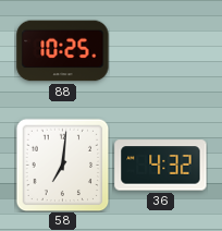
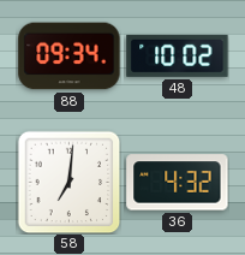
88: 10:25 -> 09:34
48: none -> 10:02
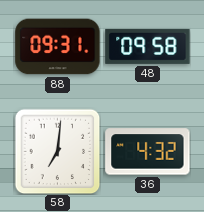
88: 09:34 -> 09:31
48: 10:02 -> 09:58
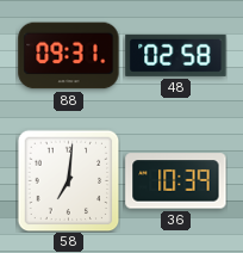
48: 09:58 -> 02:58
36: 4:32 -> 10:39
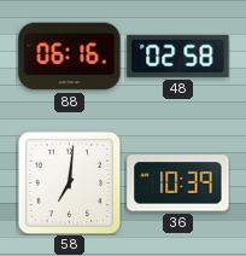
88: 09:31 -> 06:16
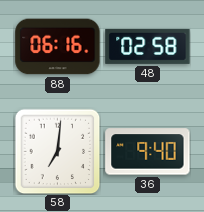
36: 10:39 -> 9:40
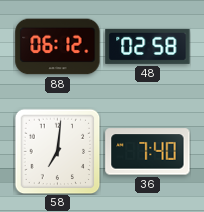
88: 06:16 -> 06:12
36: 9:40 -> 7:40
